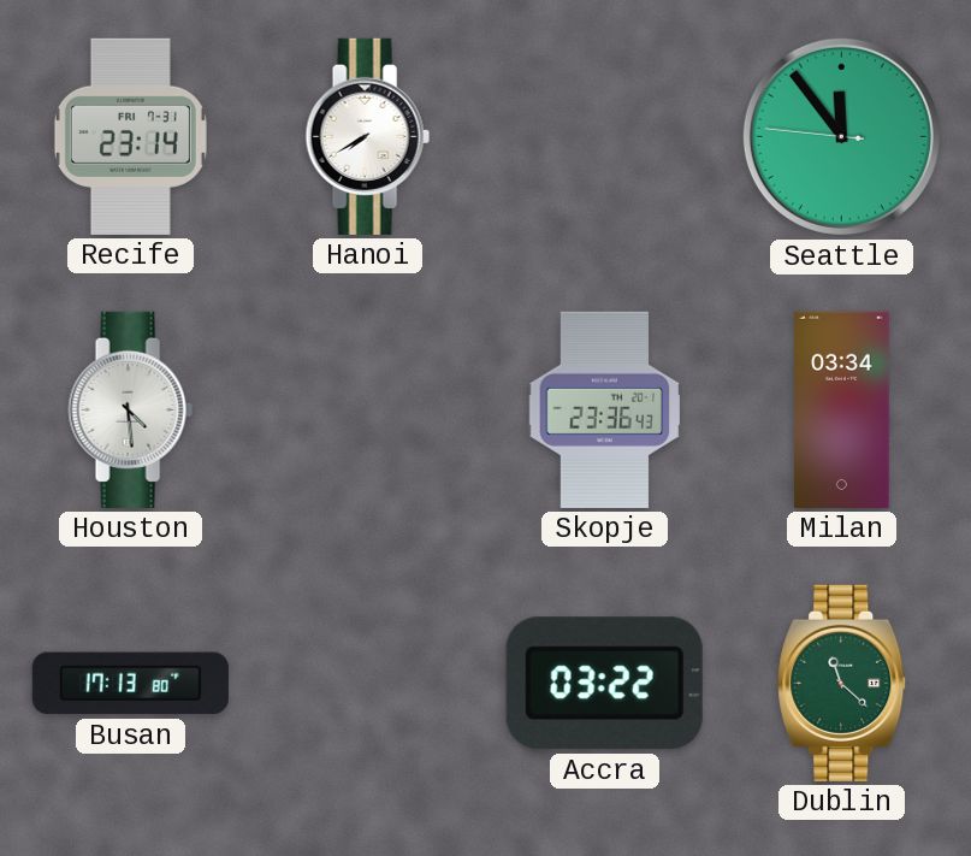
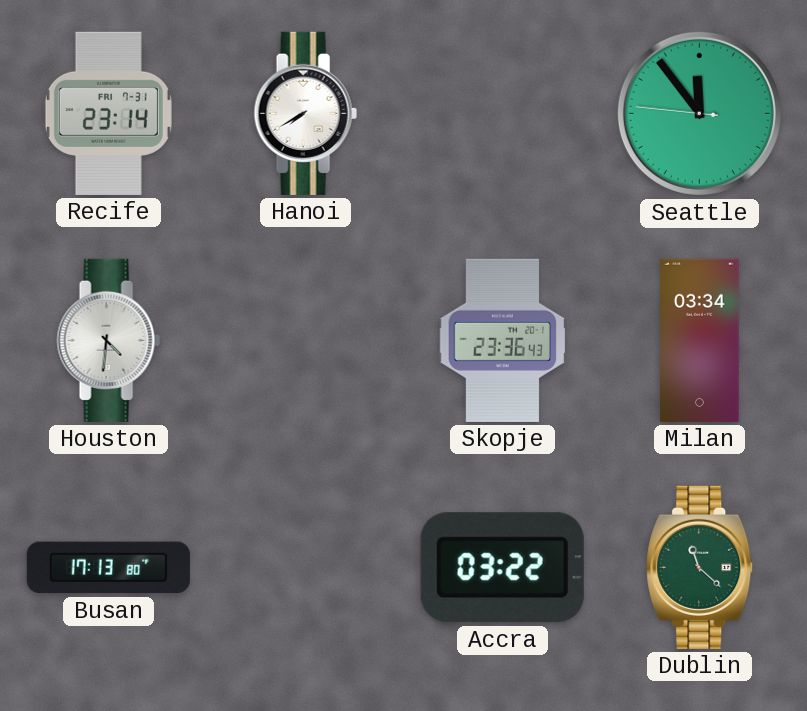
Houston: 4:29 -> 4:31
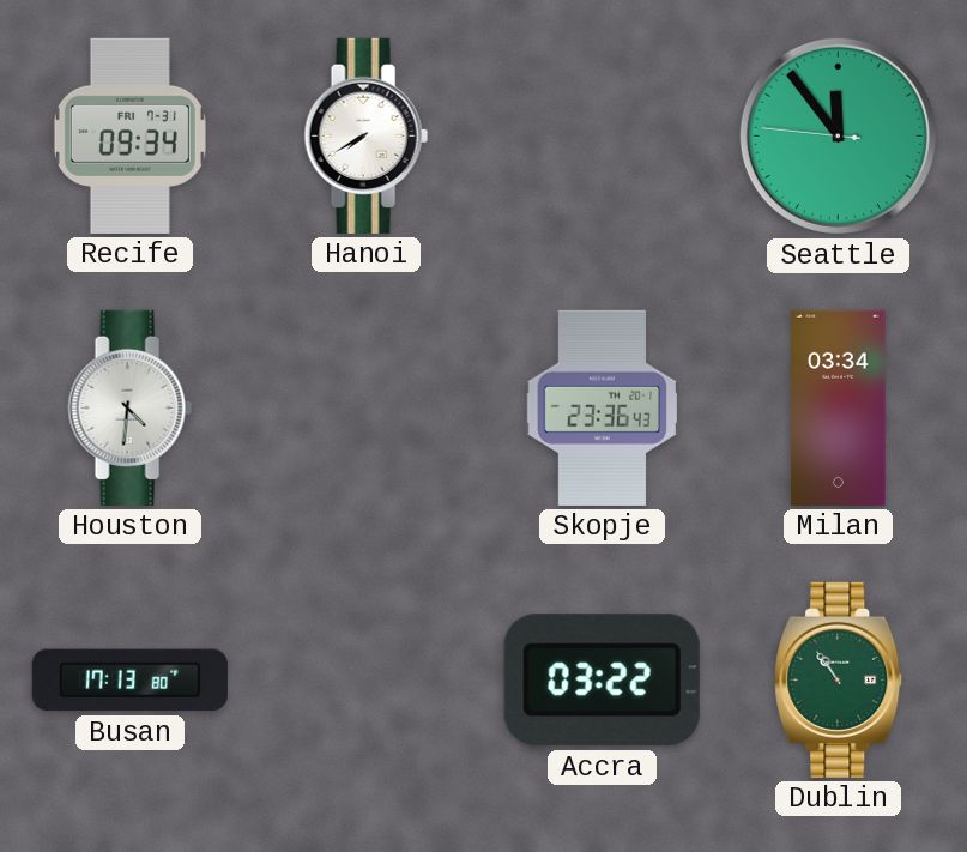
Recife: 23:14 -> 09:34
Dublin: 11:22 -> 10:54
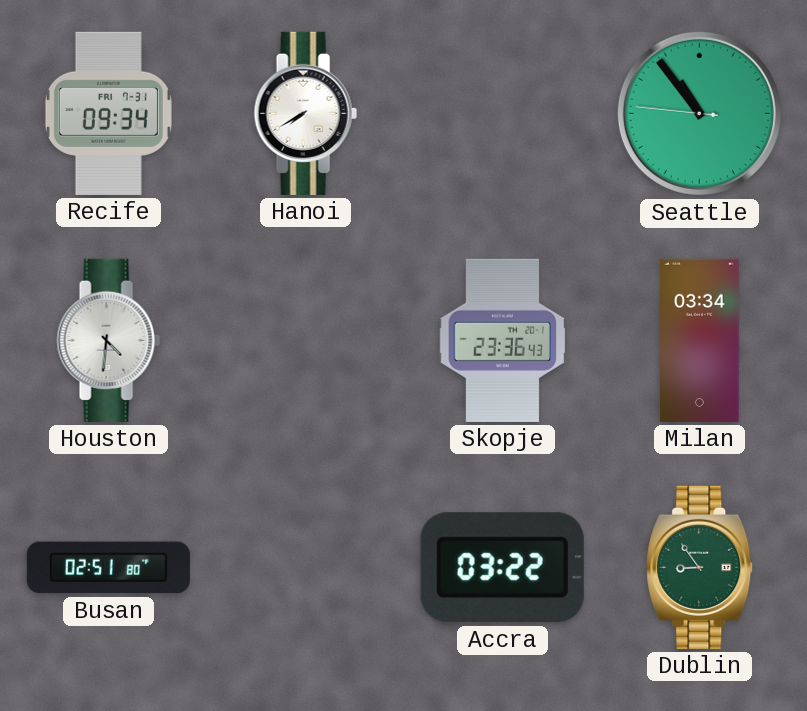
Seattle: 11:53 -> 10:53
Busan: 17:13 -> 02:51
Dublin: 10:54 -> 8:54
